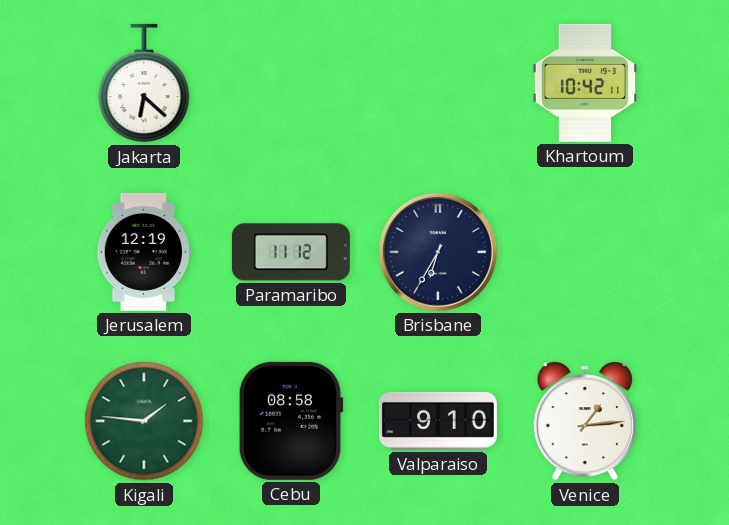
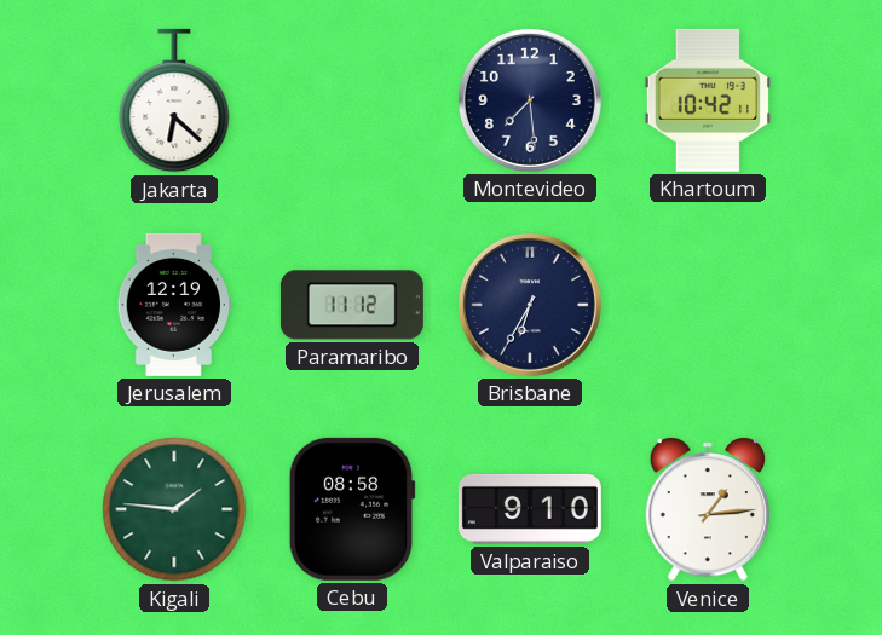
Montevideo: none -> 7:29
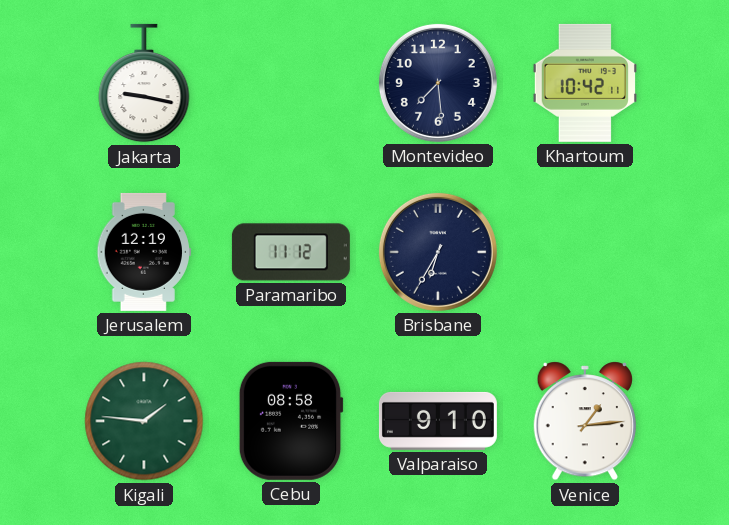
Jakarta: 6:22 -> 9:17
